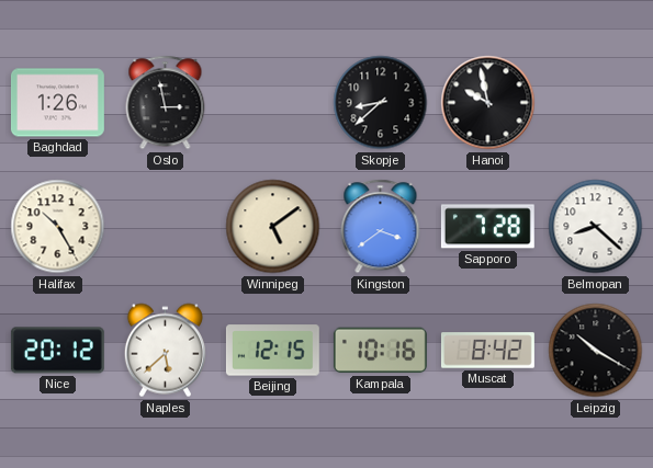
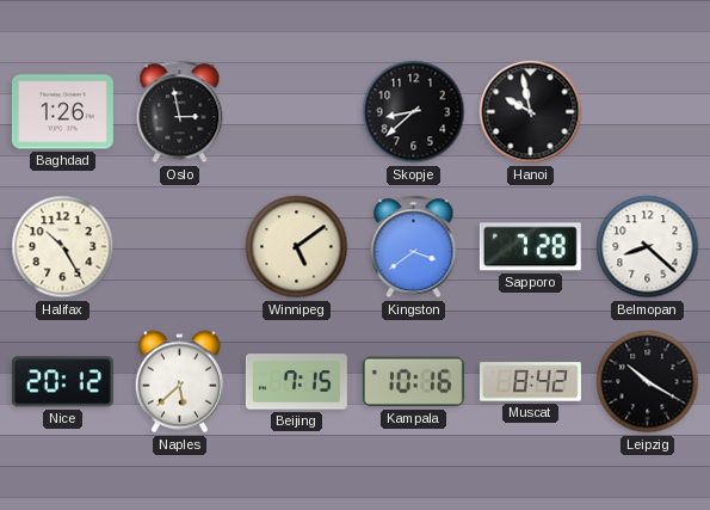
Beijing: 12:15 -> 7:15
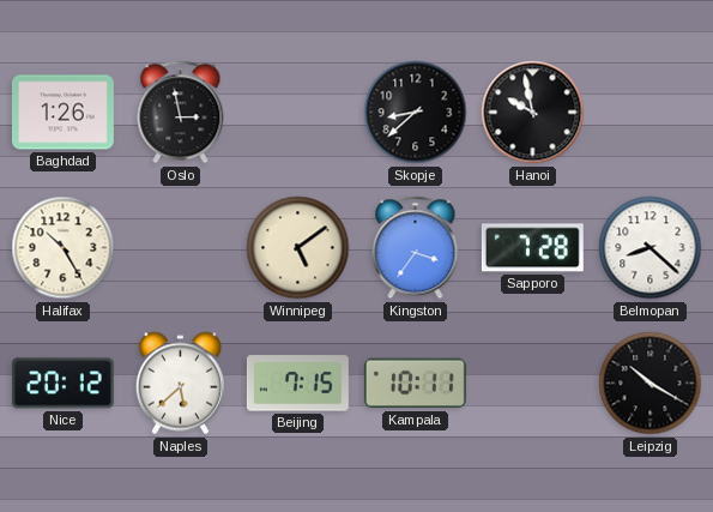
Kingston: 3:39 -> 3:36
Kampala: 10:16 -> 10:11
Muscat: 8:42 -> none
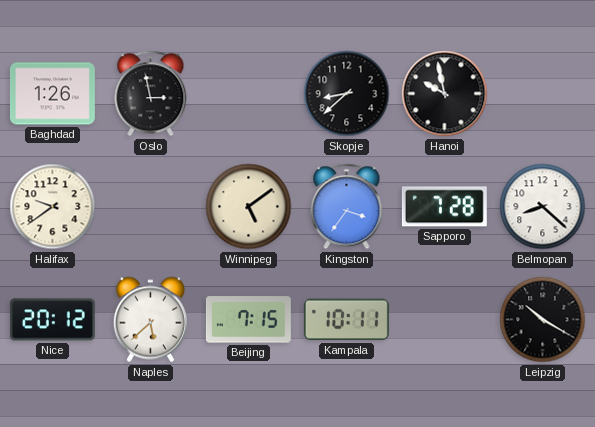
Halifax: 10:25 -> 9:39
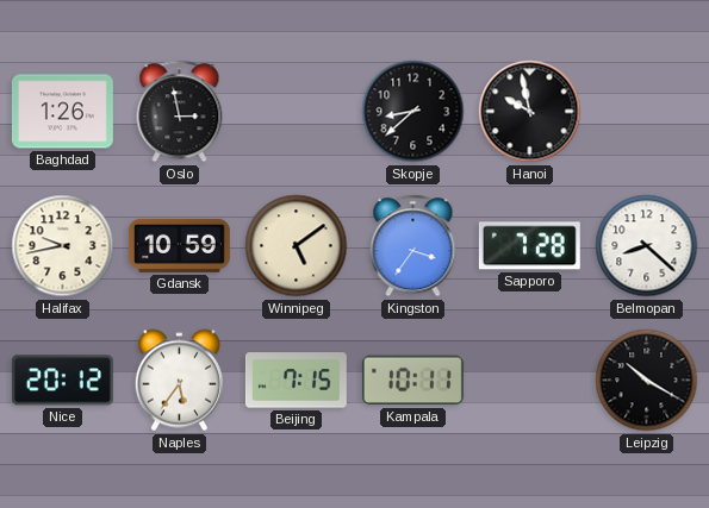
Halifax: 9:39 -> 9:43
Gdansk: none -> 10:59
Naples: 5:38 -> 5:36
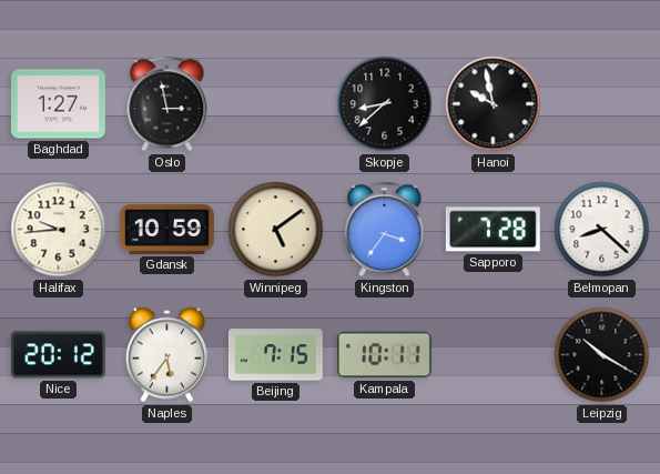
Baghdad: 1:26 -> 1:27
Halifax: 9:43 -> 9:44
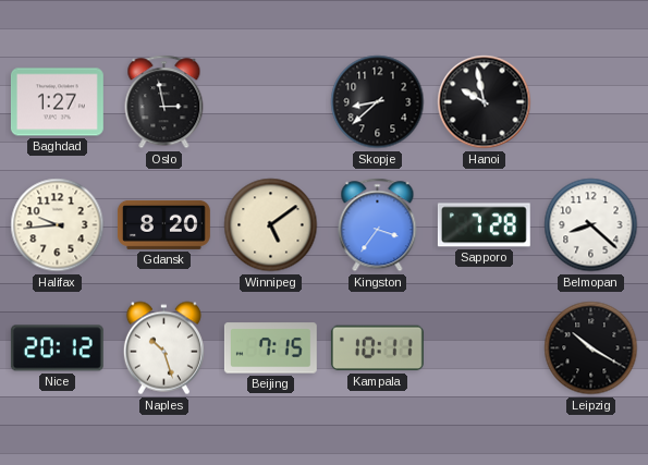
Gdansk: 10:59 -> 8:20
Naples: 5:36 -> 10:27
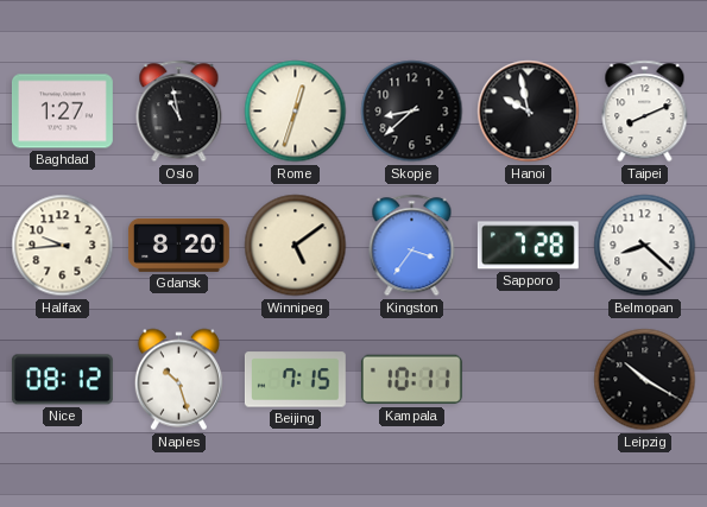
Oslo: 2:58 -> 10:58
Rome: none -> 12:33
Taipei: none -> 8:11
Nice: 20:12 -> 08:12
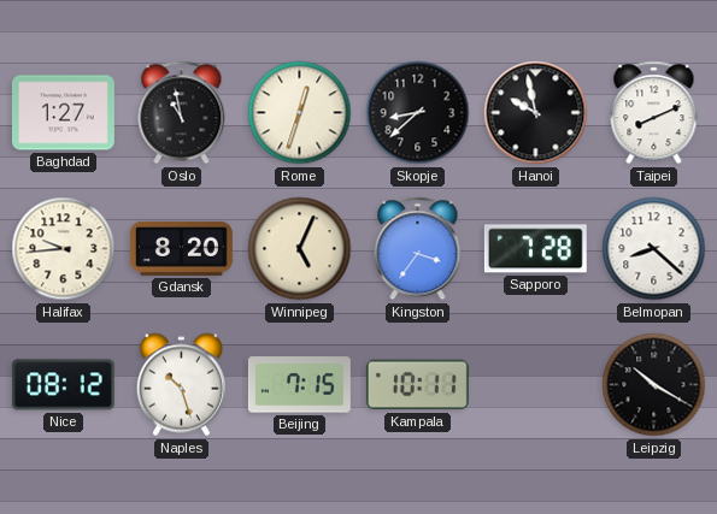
Winnipeg: 5:09 -> 5:04
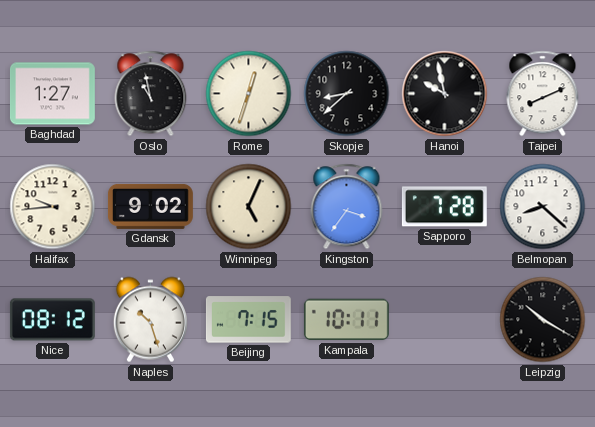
Gdansk: 8:20 -> 9:02
